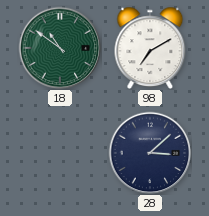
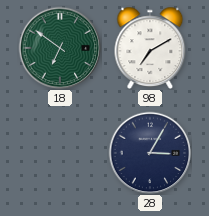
18: 10:51 -> 6:51
28: 3:08 -> 3:05
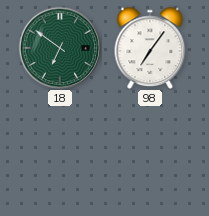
98: 7:10 -> 7:06
28: 3:05 -> none
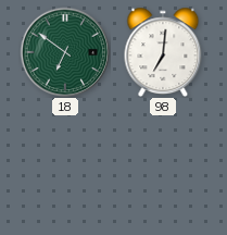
98: 7:06 -> 7:01
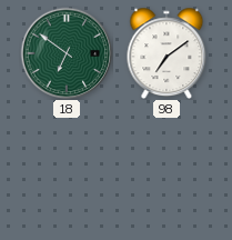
98: 7:01 -> 7:09
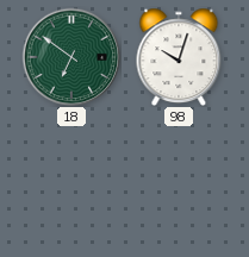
98: 7:09 -> 10:03
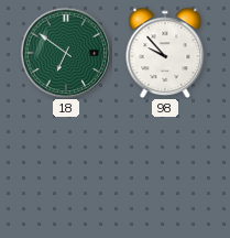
98: 10:03 -> 9:53
